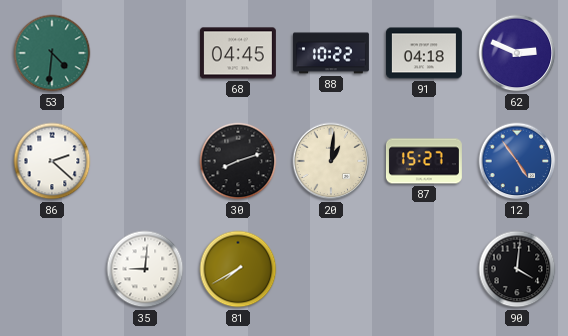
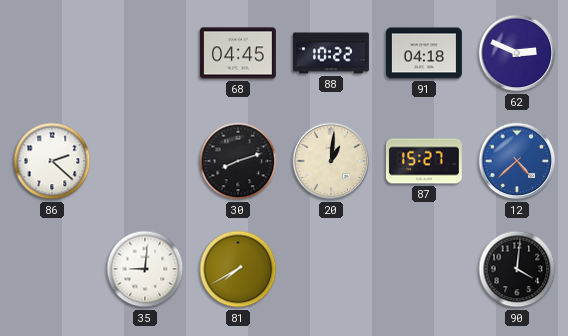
53: 4:31 -> none
12: 4:54 -> 4:38
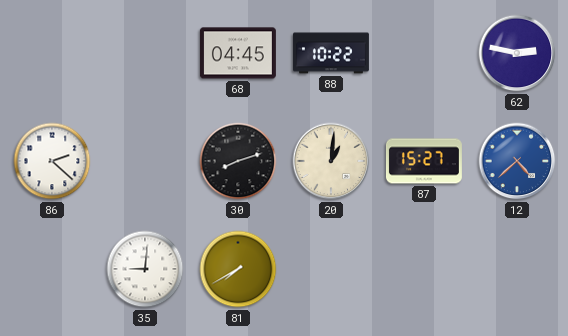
91: 04:18 -> none
62: 2:49 -> 2:47
90: 4:01 -> none
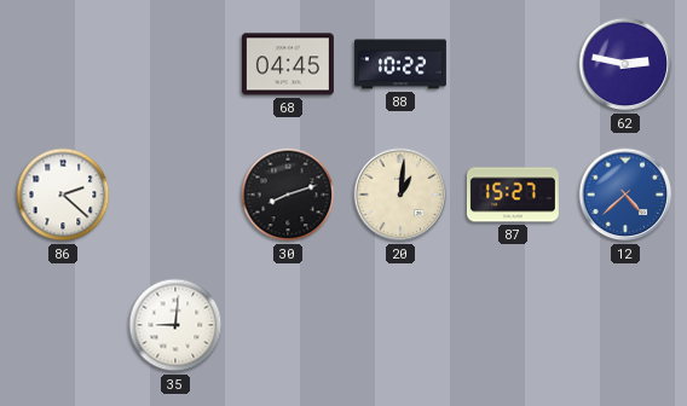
81: 7:40 -> none
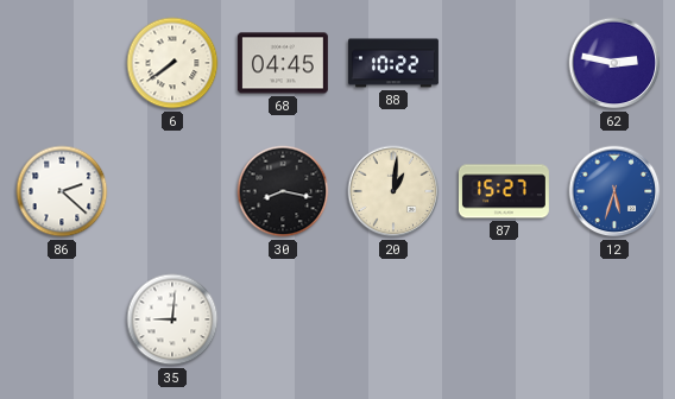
6: none -> 7:39
30: 8:12 -> 8:17
12: 4:38 -> 5:33
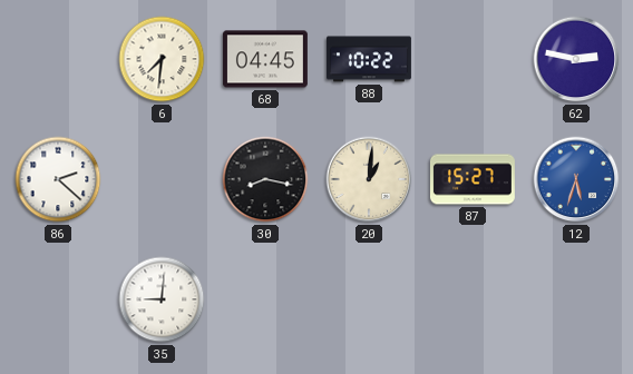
6: 7:39 -> 7:31
